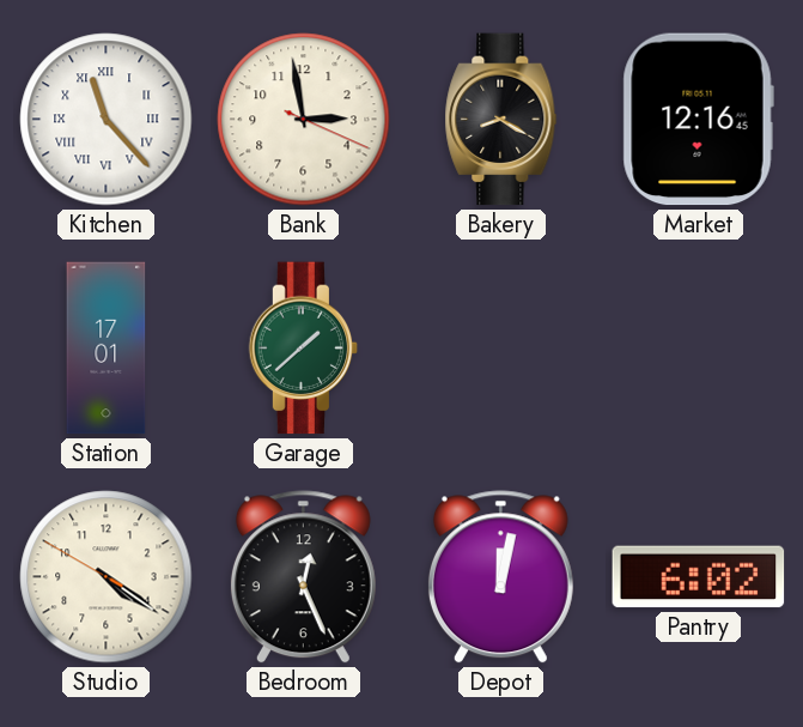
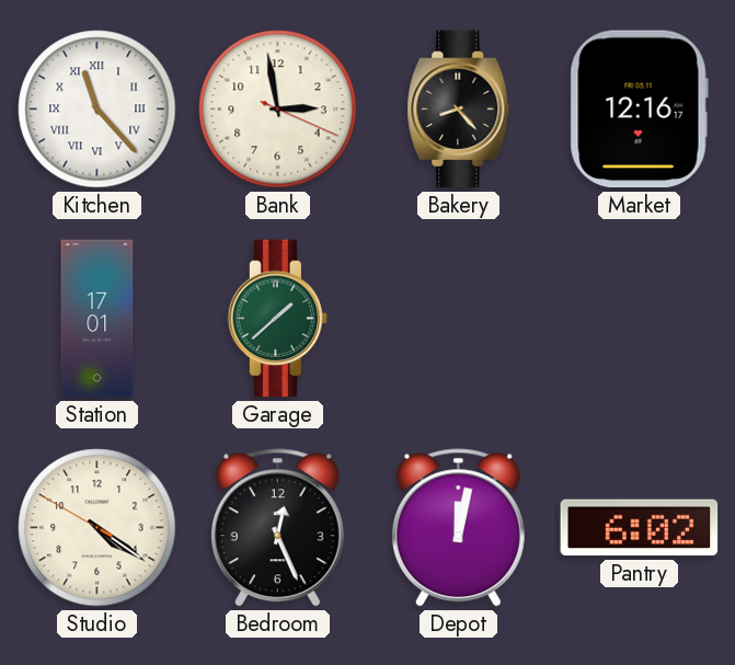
Bakery: 8:20 -> 8:23
Market: 12:16:45 -> 12:16:17
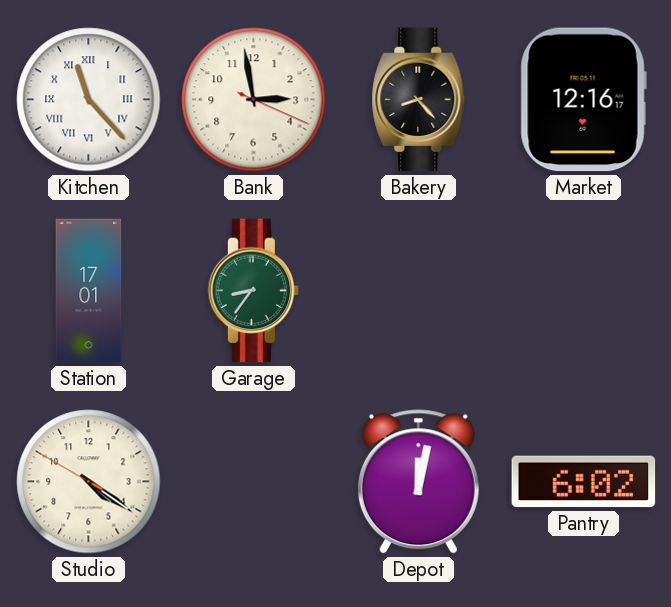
Garage: 1:38 -> 8:36
Bedroom: 12:26 -> none
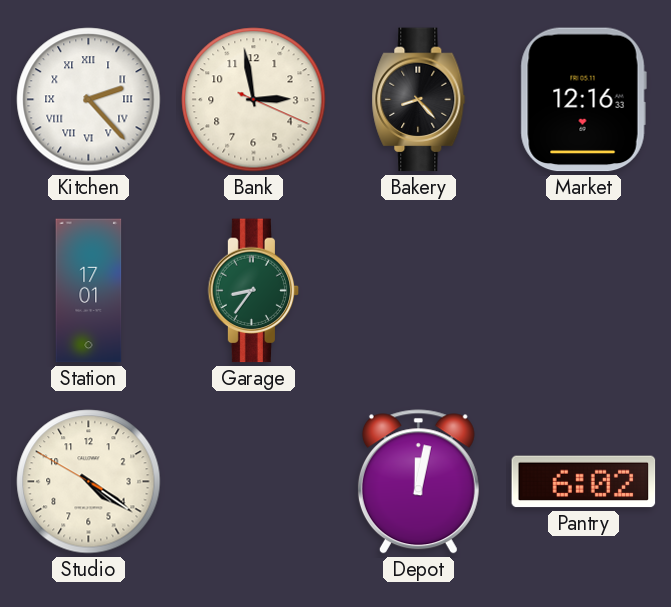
Kitchen: 11:23 -> 2:23
Market: 12:16:17 -> 12:16:33
